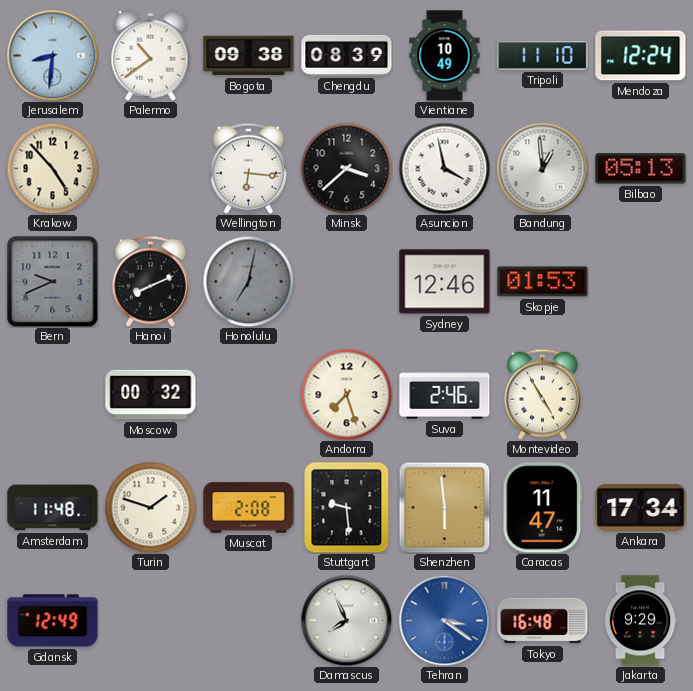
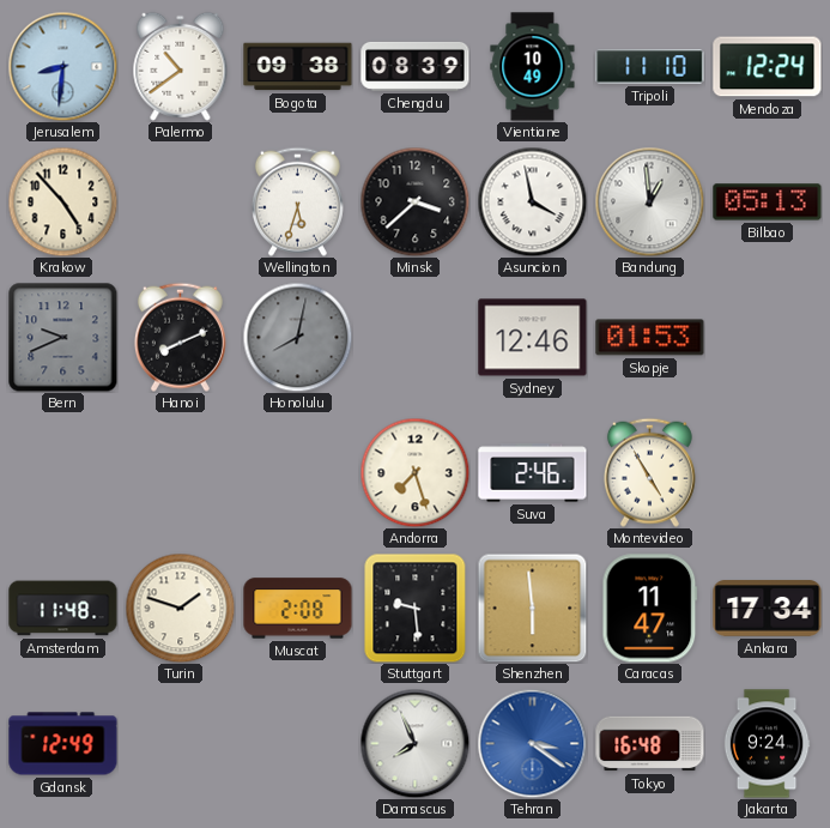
Wellington: 6:16 -> 5:33
Honolulu: 7:02 -> 8:02
Moscow: 00:32 -> none
Jakarta: 9:29 -> 9:24
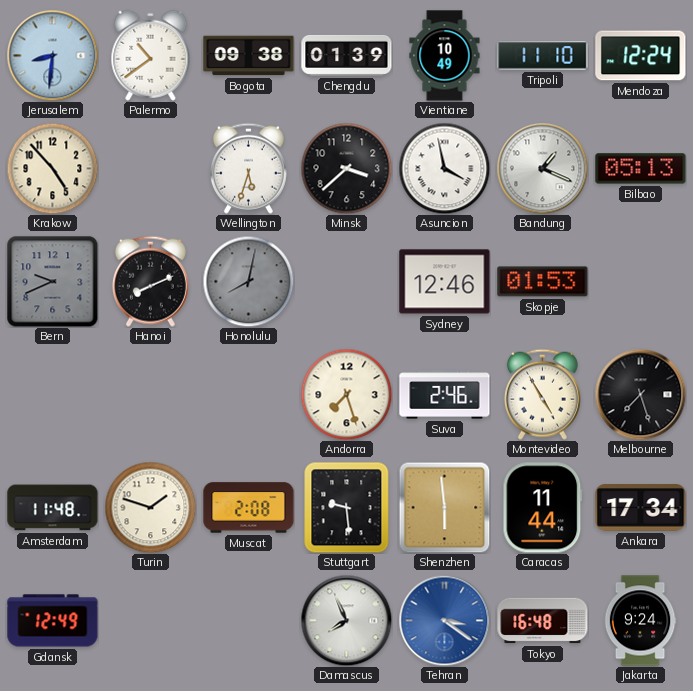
Chengdu: 08:39 -> 01:39
Bandung: 12:59 -> 1:19
Melbourne: none -> 7:27
Caracas: 11:47 -> 11:44
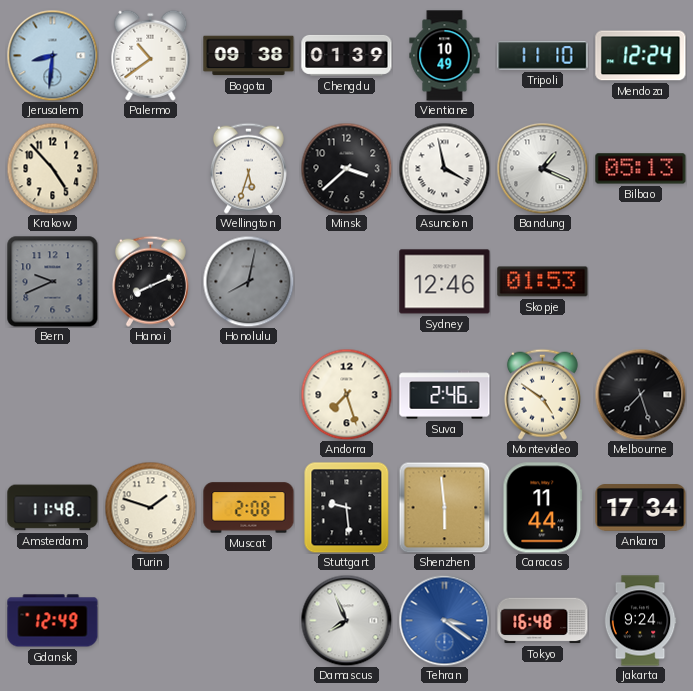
Montevideo: 4:55 -> 4:51
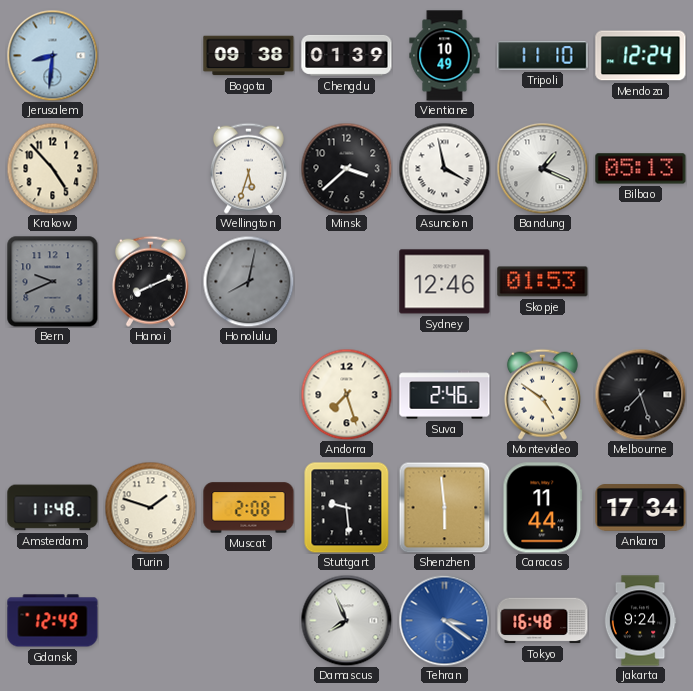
Palermo: 10:39 -> none
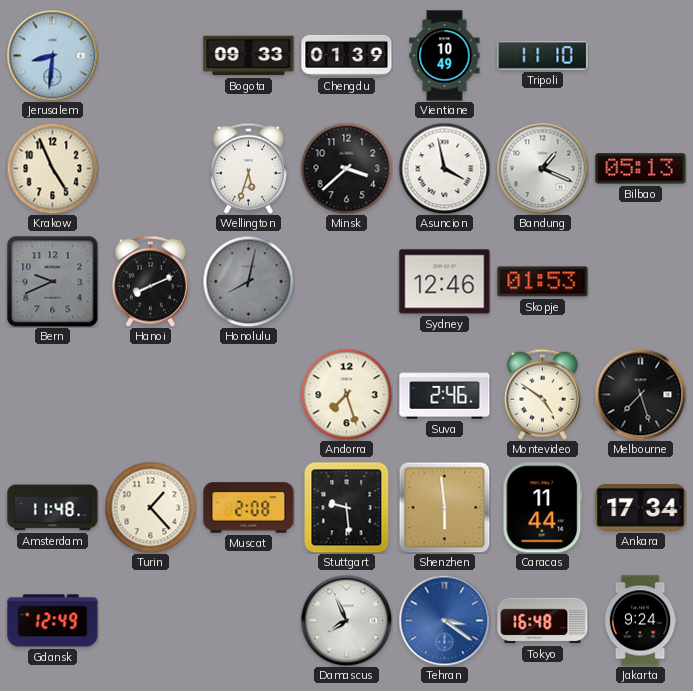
Bogota: 09:38 -> 09:33
Mendoza: 12:24 -> none
Krakow: 4:53 -> 4:56
Turin: 1:48 -> 1:23
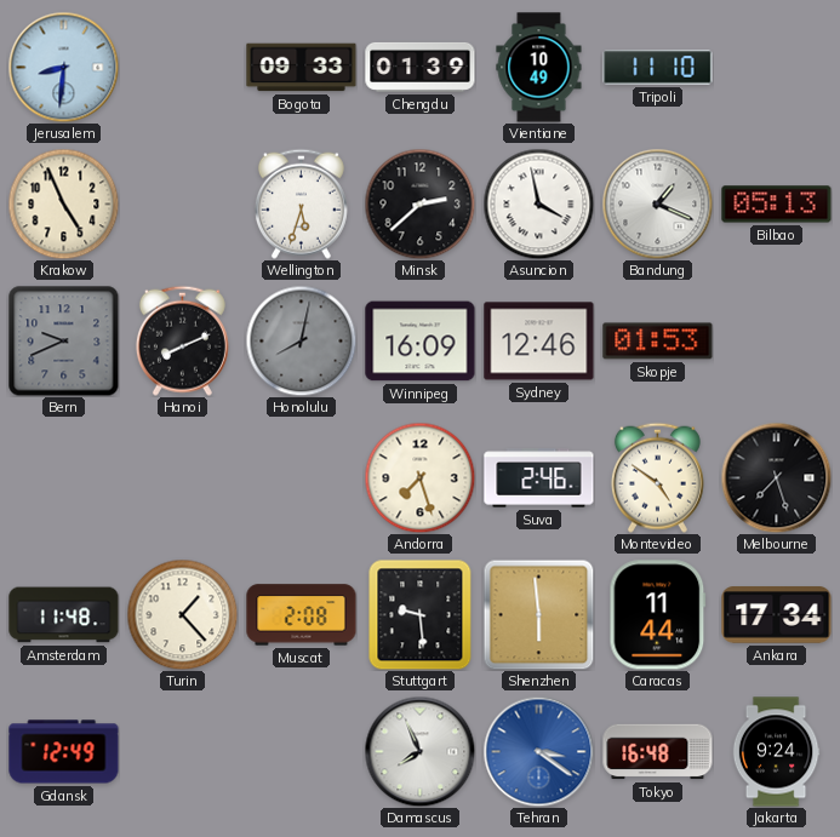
Minsk: 3:38 -> 2:38
Winnipeg: none -> 16:09
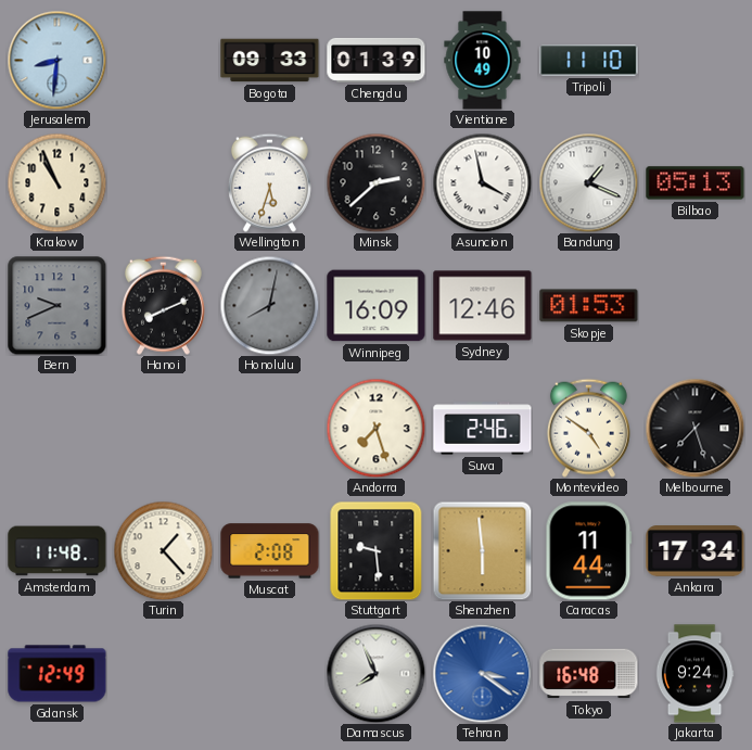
Krakow: 4:56 -> 10:56
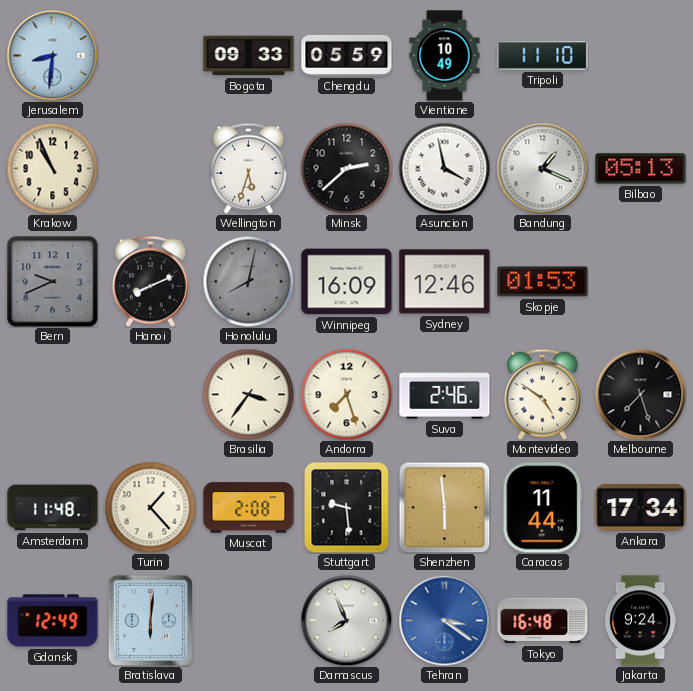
Chengdu: 01:39 -> 05:59
Brasilia: none -> 3:36
Bratislava: none -> 6:01
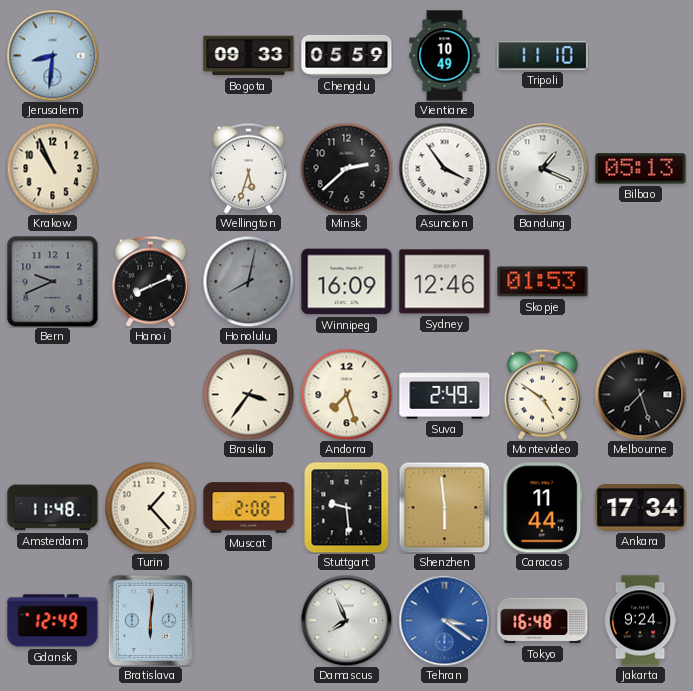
Asuncion: 3:58 -> 3:54
Suva: 2:46 -> 2:49
